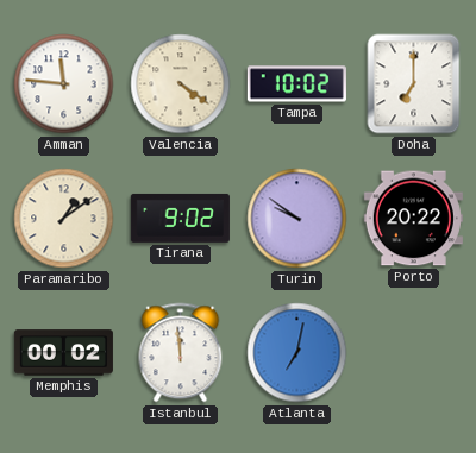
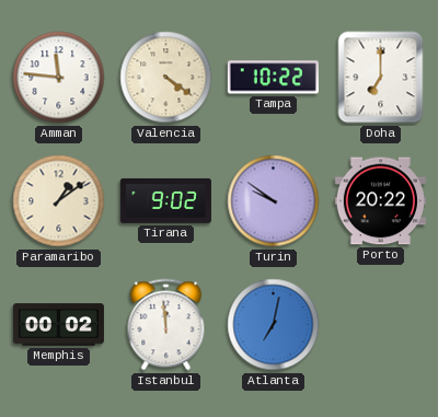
Tampa: 10:02 -> 10:22
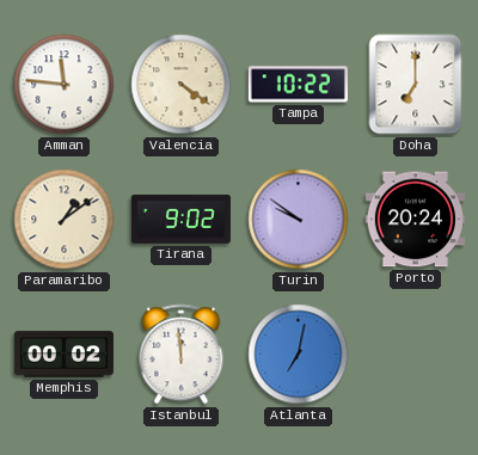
Porto: 20:22 -> 20:24
